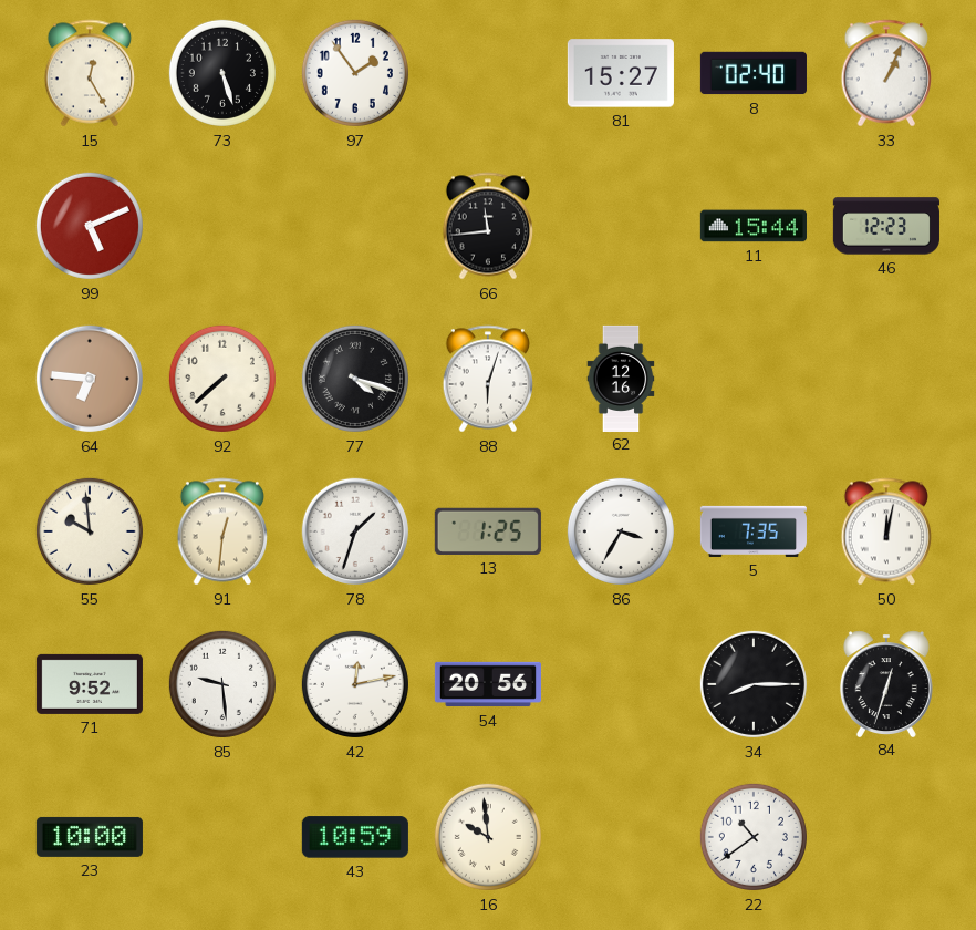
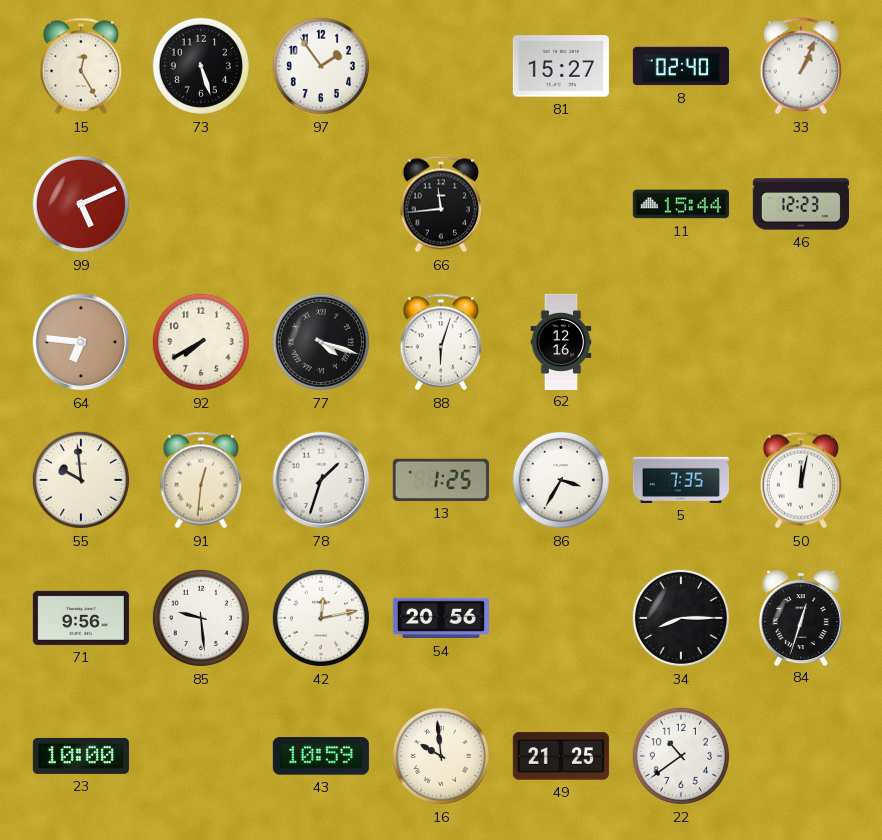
92: 7:38 -> 7:40
71: 9:52 -> 9:56
49: none -> 21:25
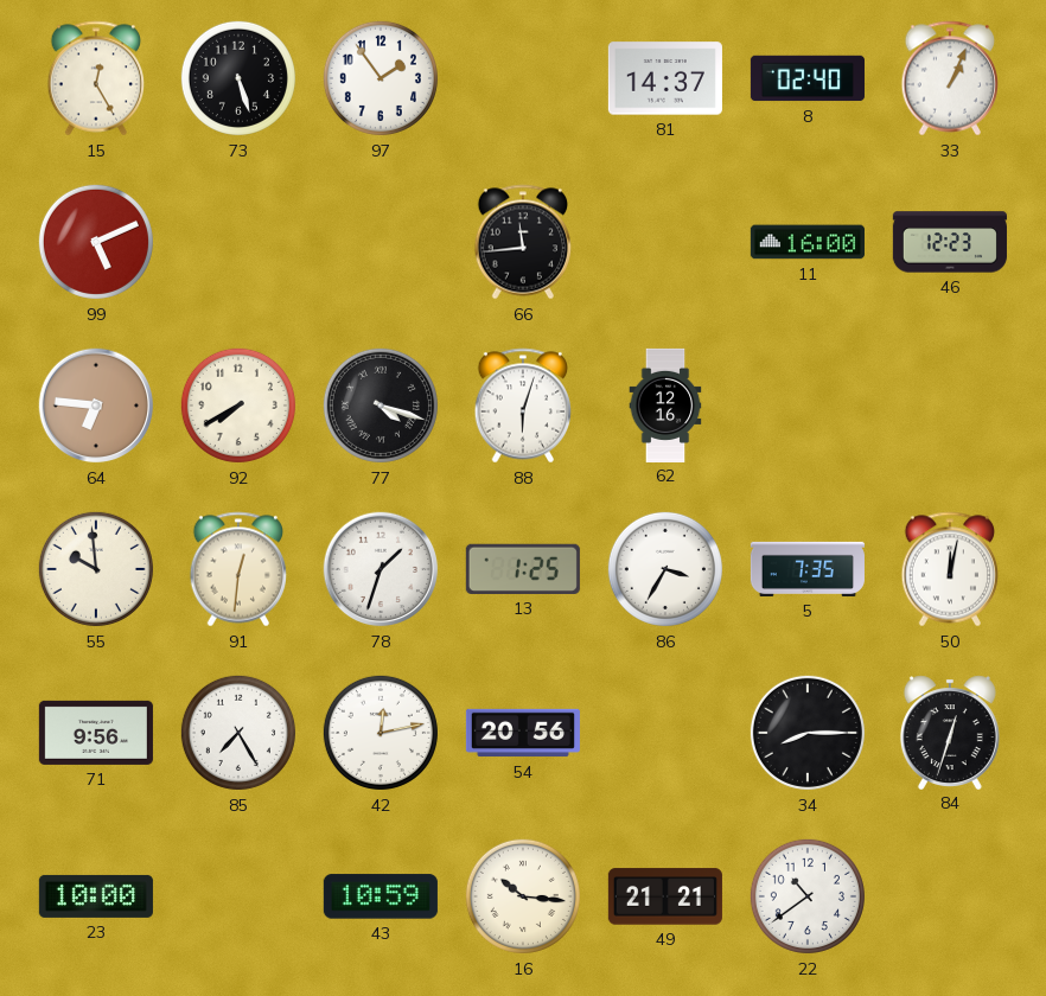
81: 15:27 -> 14:37
11: 15:44 -> 16:00
85: 9:29 -> 7:25
16: 9:59 -> 10:16
49: 21:25 -> 21:21
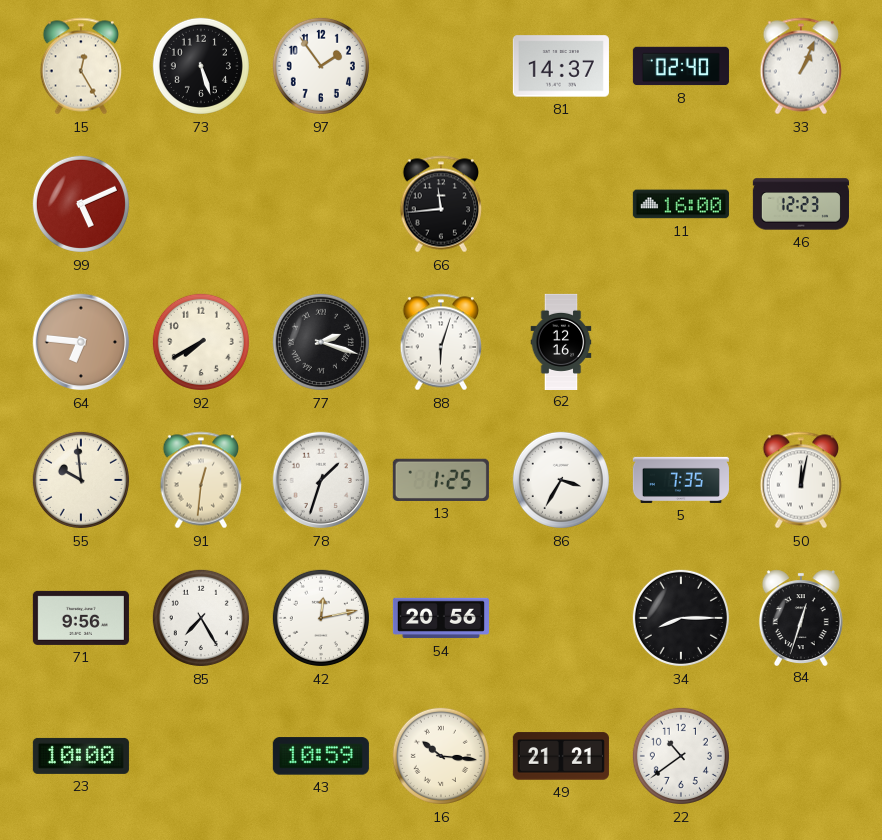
77: 4:18 -> 2:18
